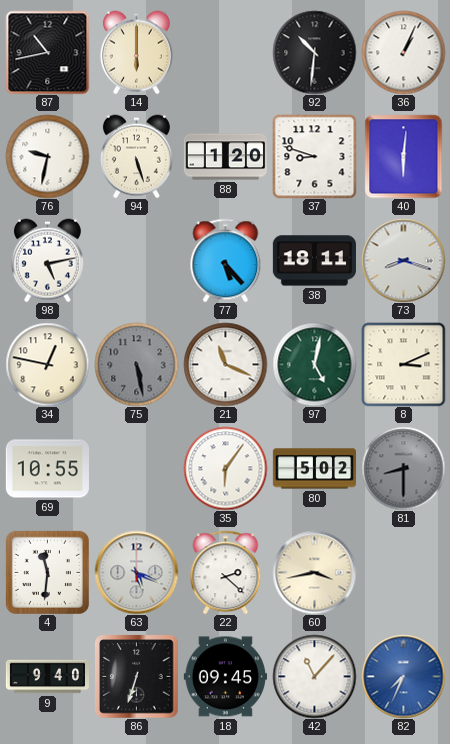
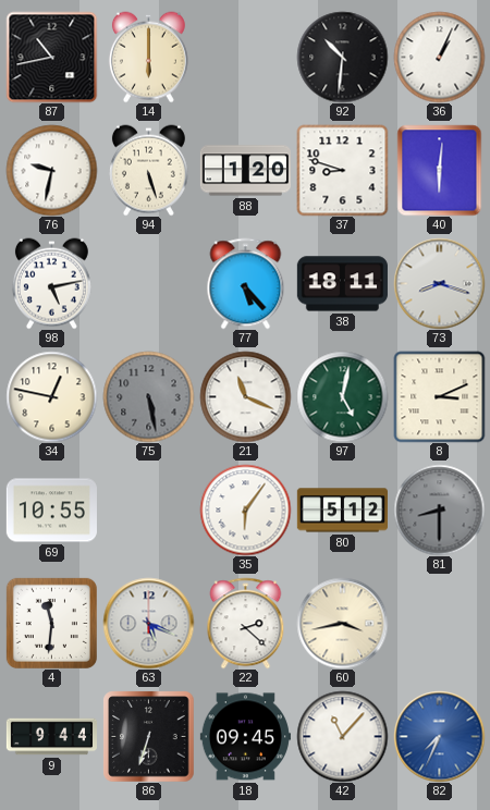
80: 5:02 -> 5:12
9: 9:40 -> 9:44
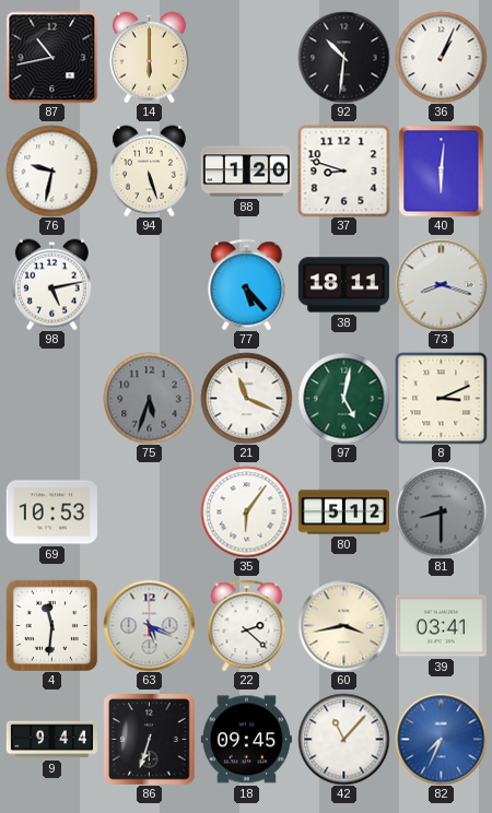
34: 12:47 -> none
75: 5:28 -> 5:33
69: 10:55 -> 10:53
39: none -> 03:41
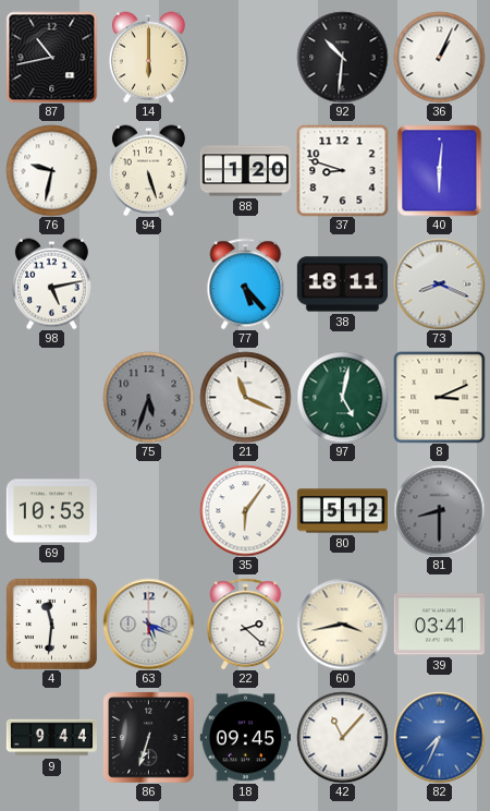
73: 8:18 -> 8:19
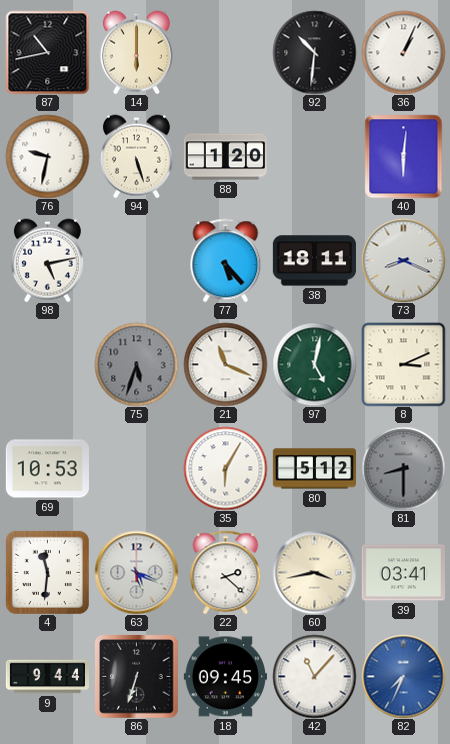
37: 8:48 -> none
35: 6:06 -> 6:05
